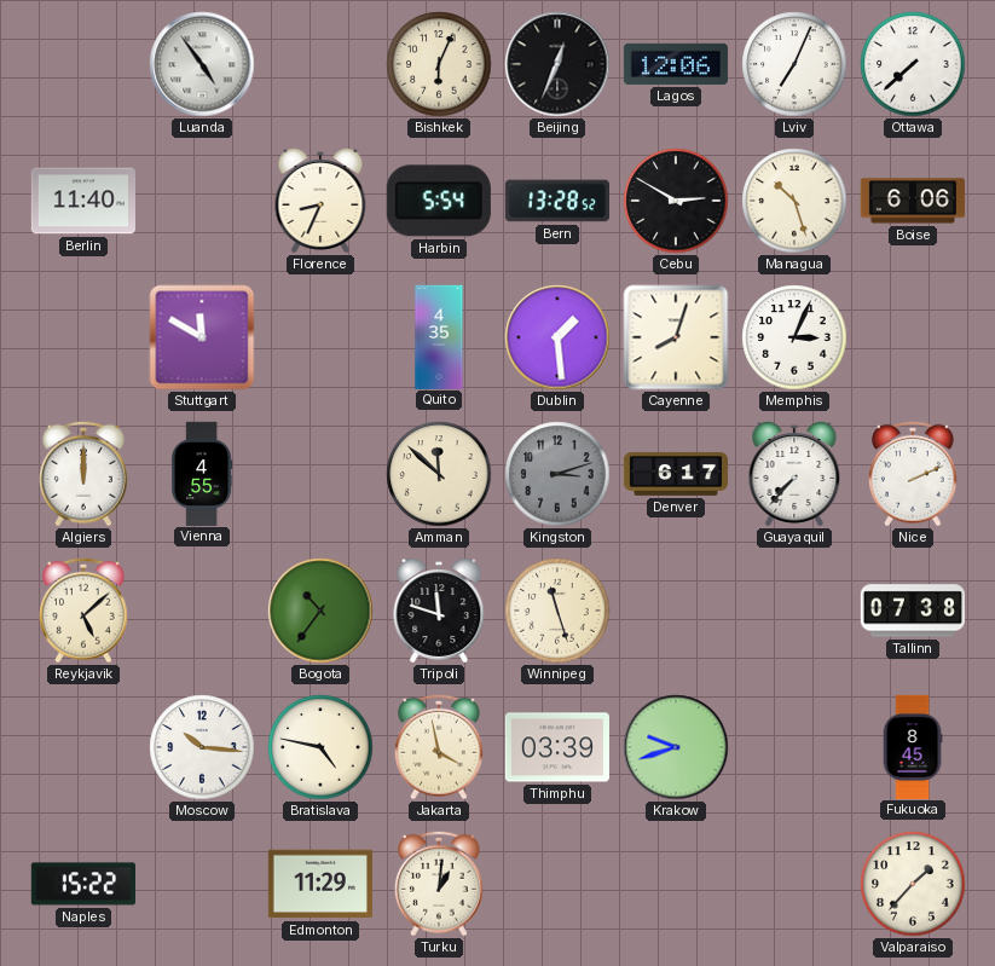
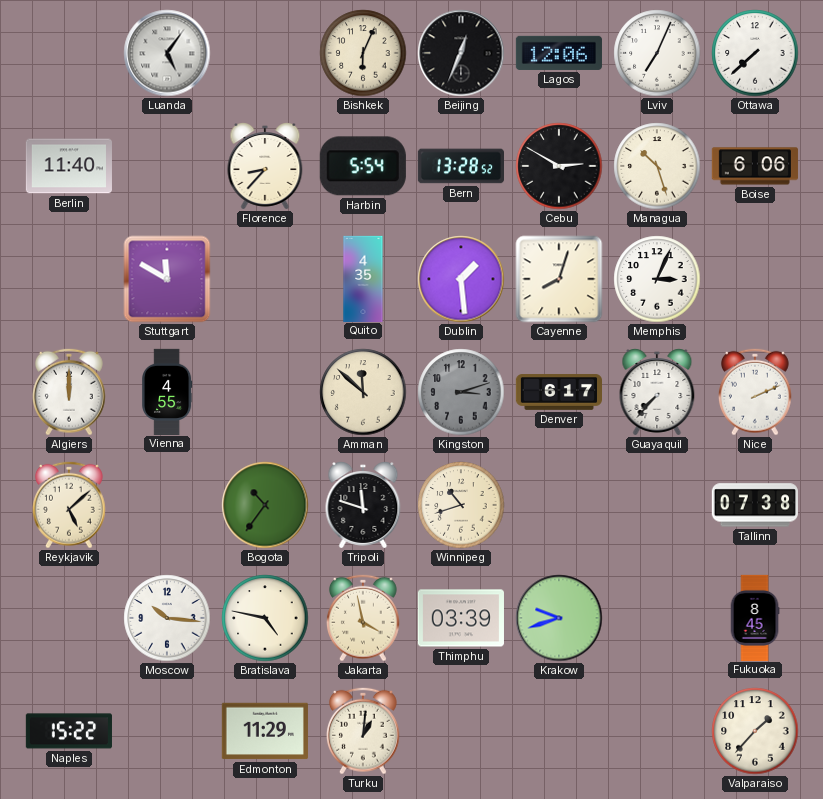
Luanda: 4:54 -> 5:06
Florence: 8:34 -> 8:37
Winnipeg: 11:27 -> 10:42
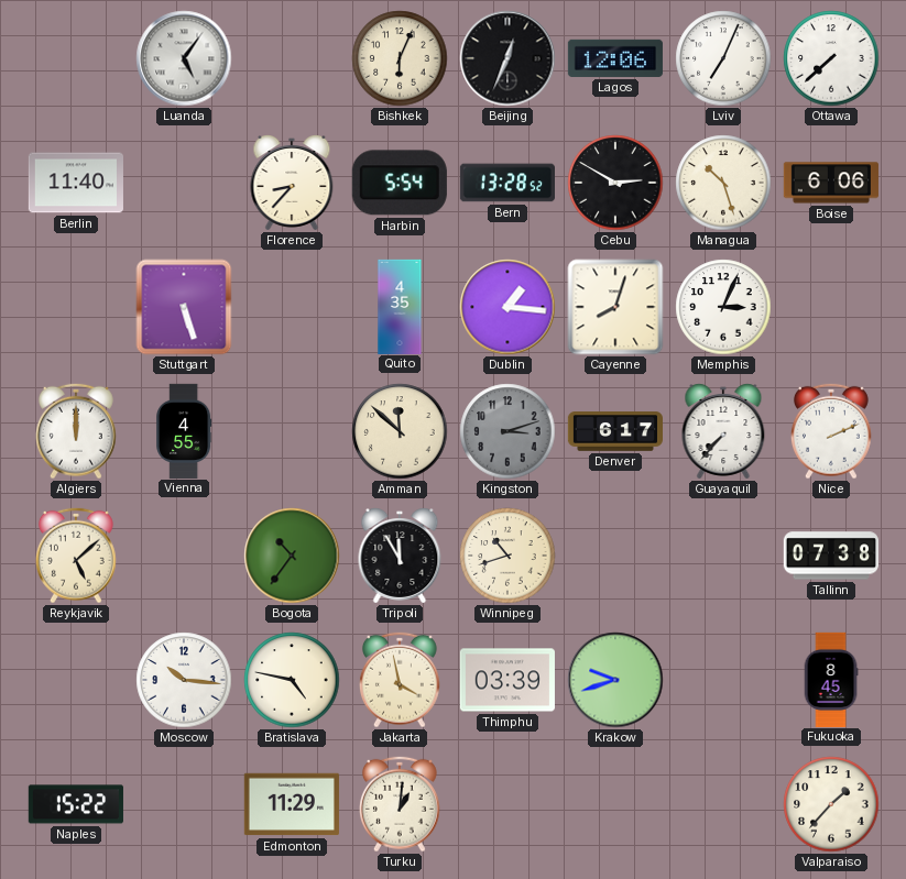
Stuttgart: 11:50 -> 5:27
Dublin: 1:29 -> 1:16
Tripoli: 11:48 -> 11:55
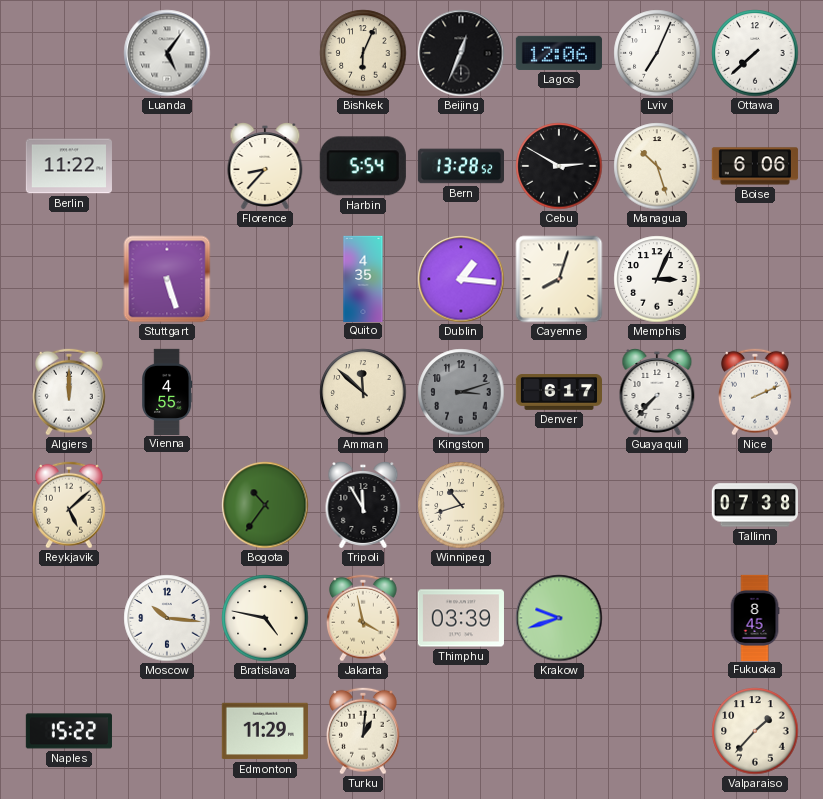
Berlin: 11:40 -> 11:22
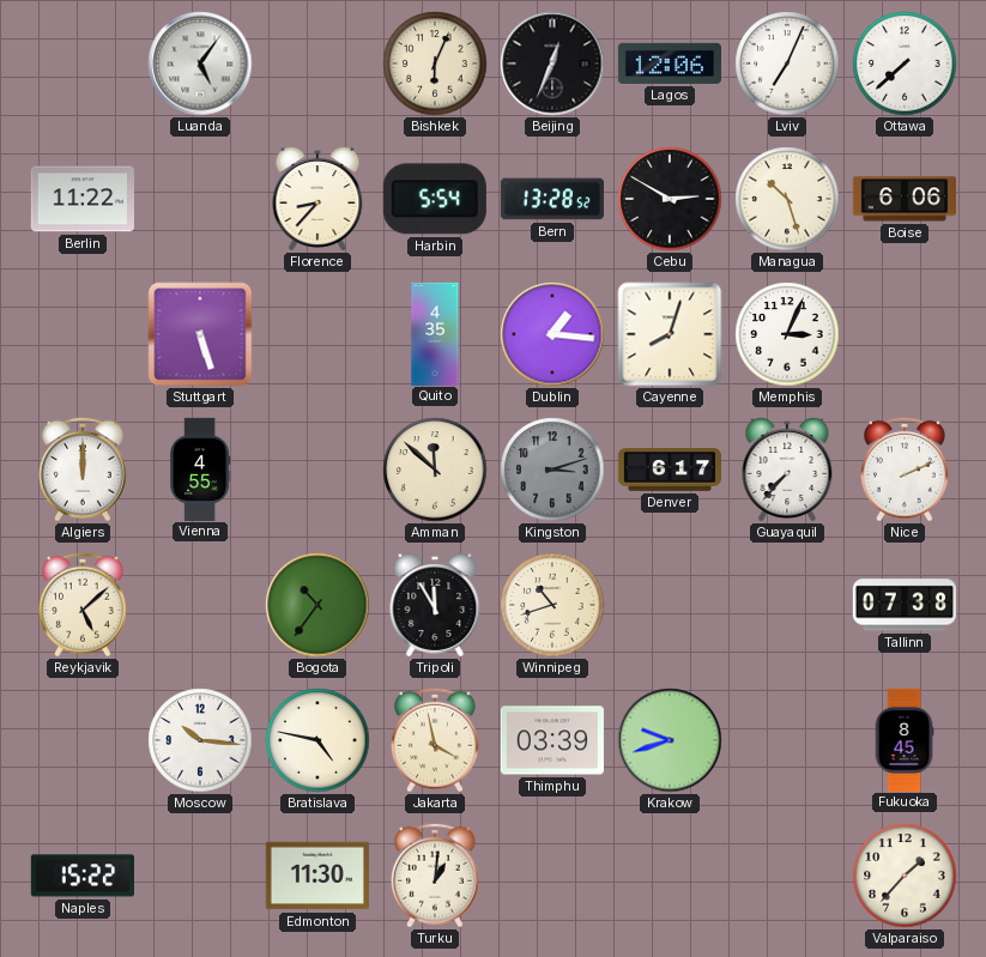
Edmonton: 11:29 -> 11:30
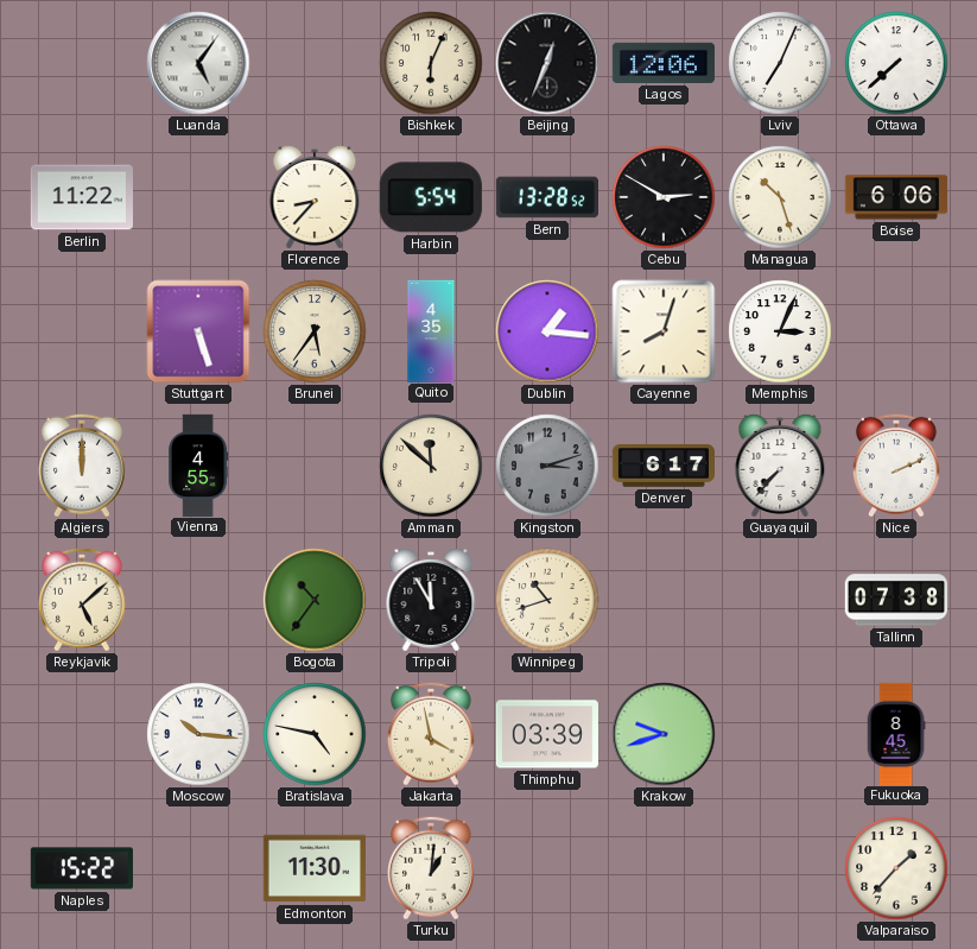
Brunei: none -> 5:36
